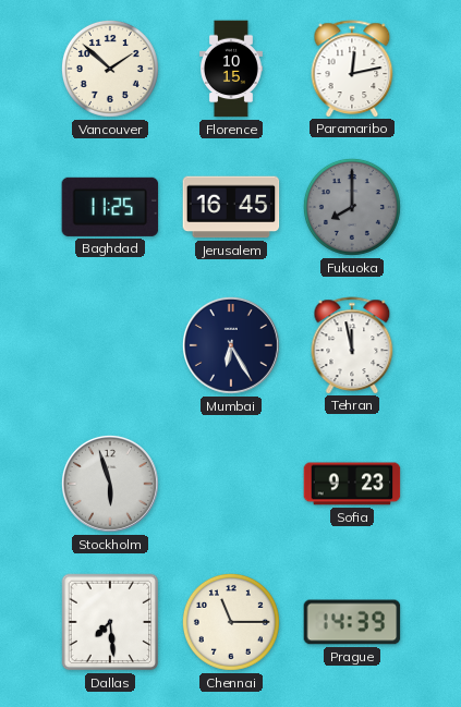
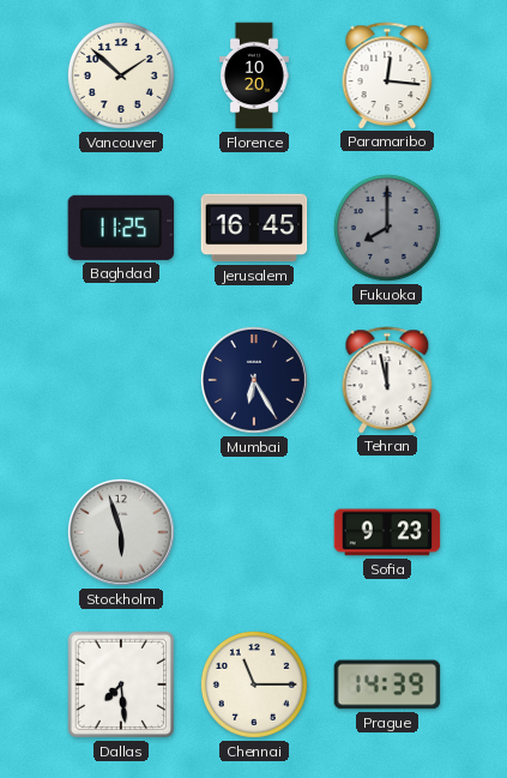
Florence: 10:15 -> 10:20
Paramaribo: 12:13 -> 12:16
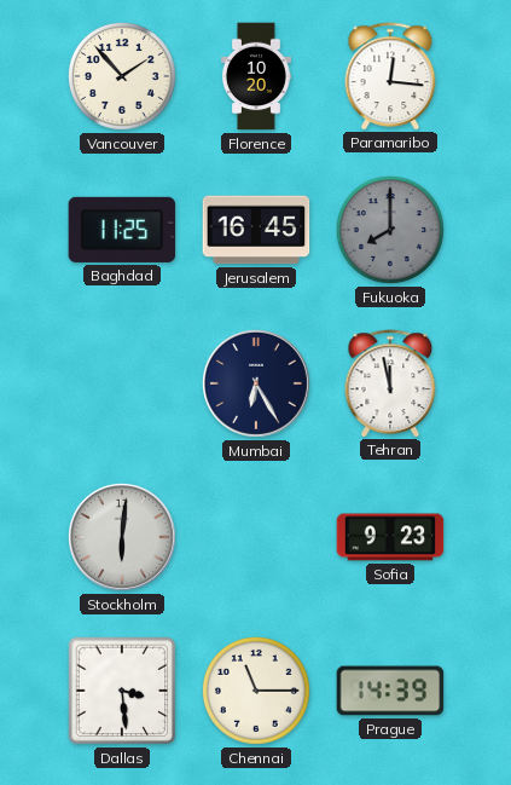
Vancouver: 1:52 -> 1:53
Stockholm: 5:57 -> 6:01
Dallas: 7:29 -> 3:29
